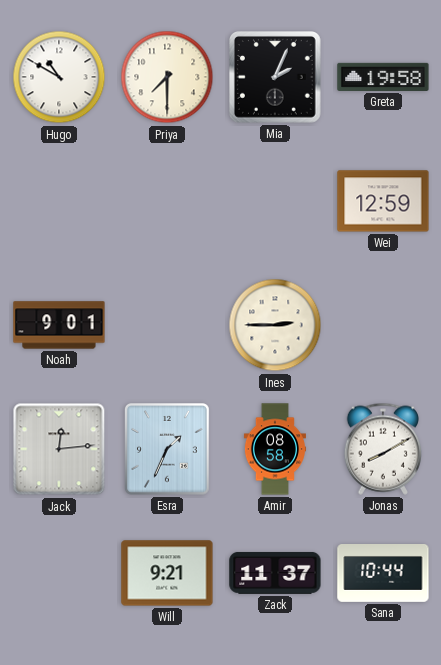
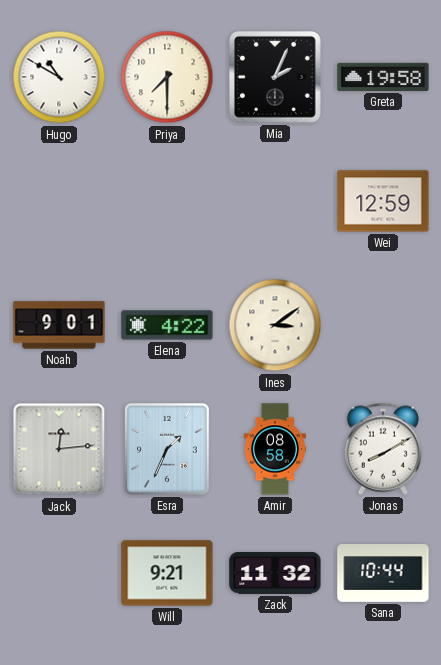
Elena: none -> 4:22
Ines: 2:45 -> 3:09
Zack: 11:37 -> 11:32
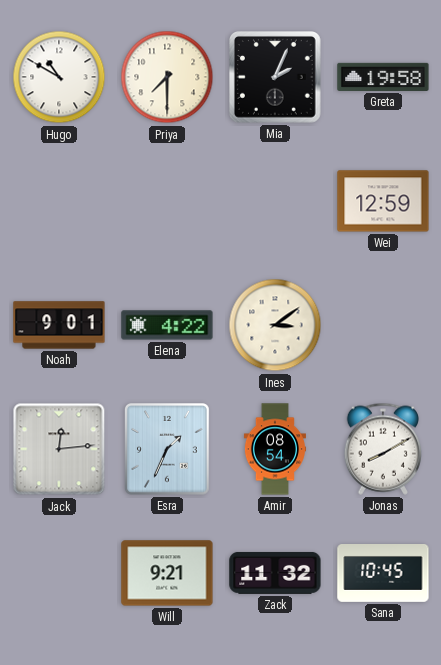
Amir: 08:58 -> 08:54
Sana: 10:44 -> 10:45
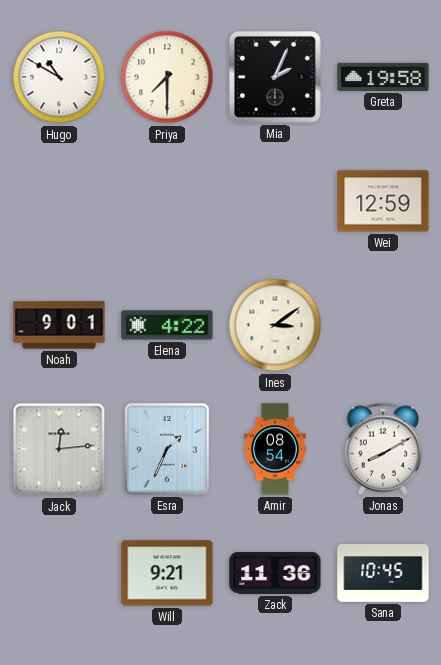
Zack: 11:32 -> 11:36
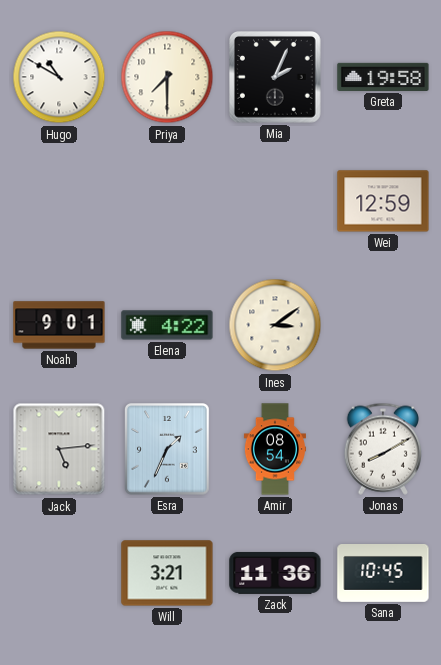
Jack: 12:14 -> 5:14
Will: 9:21 -> 3:21
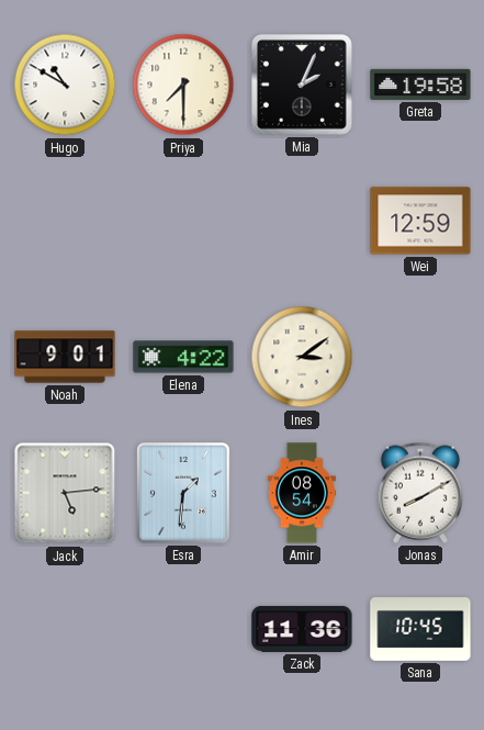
Esra: 1:34 -> 1:31
Will: 3:21 -> none
